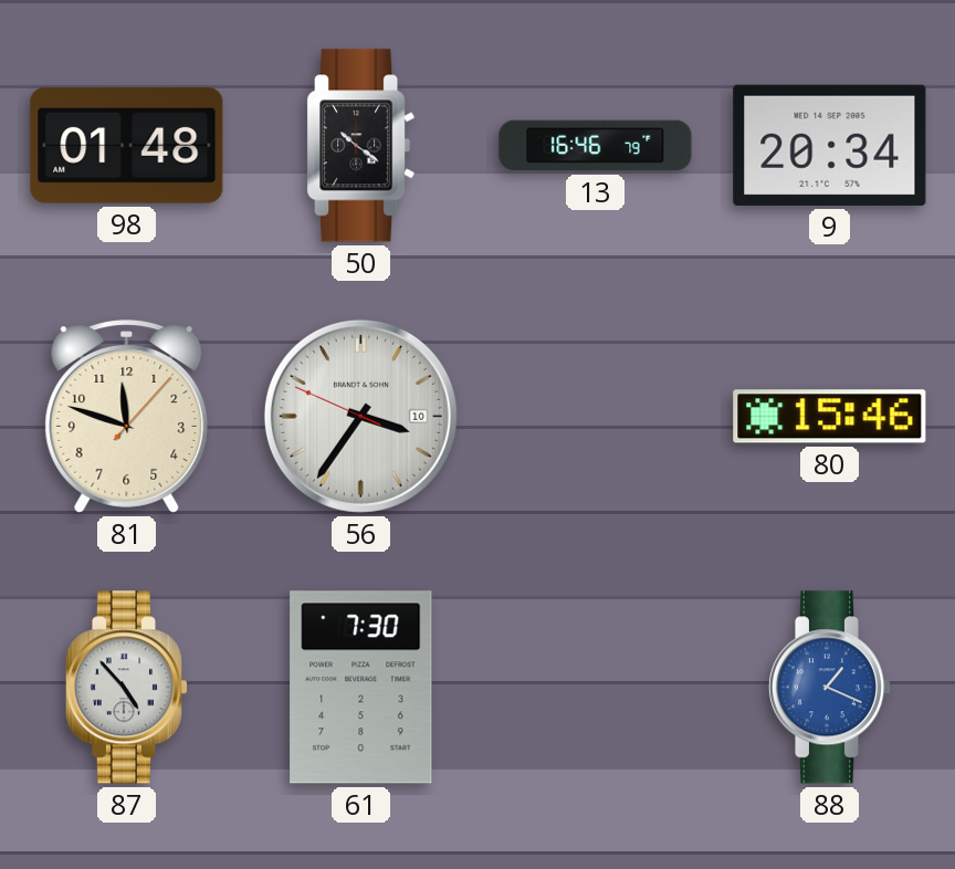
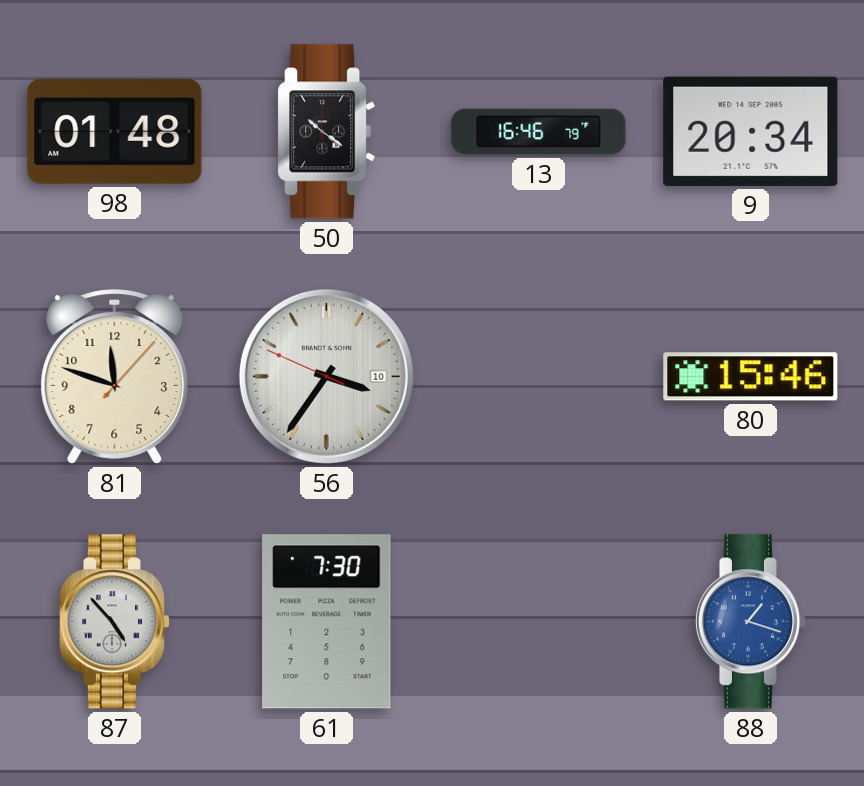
88: 1:19 -> 1:18
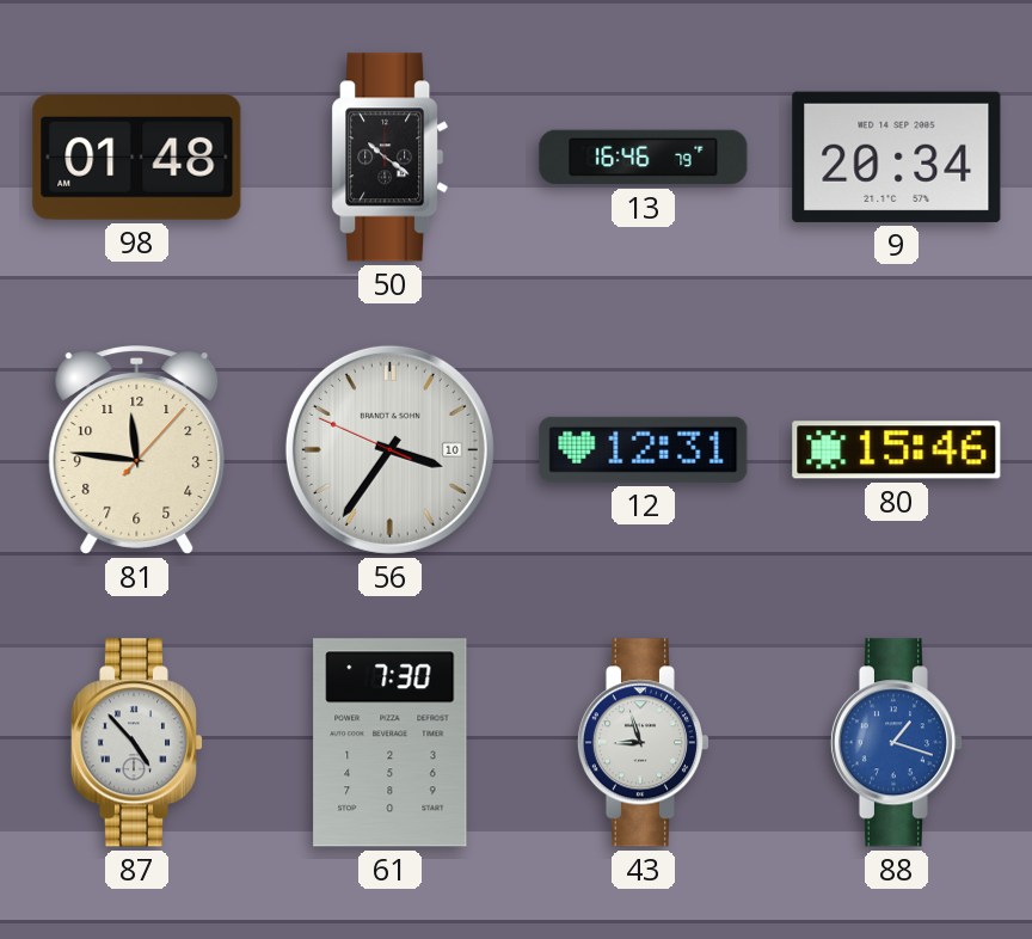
81: 11:48 -> 11:46
12: none -> 12:31
43: none -> 8:57
